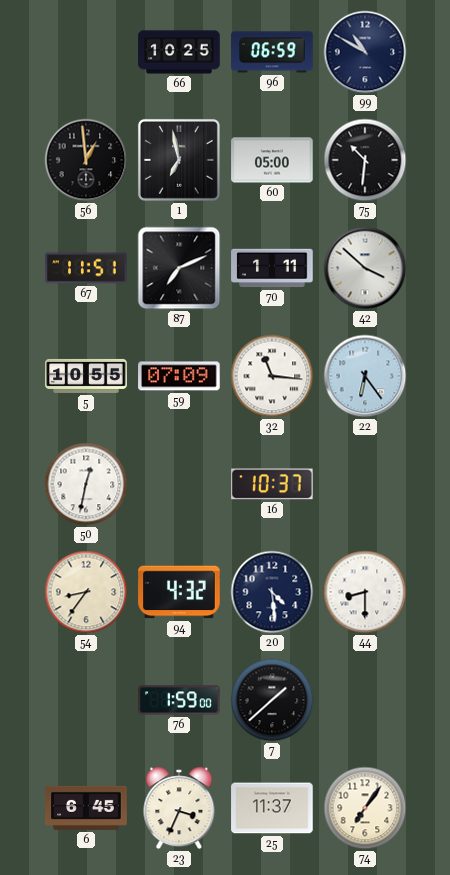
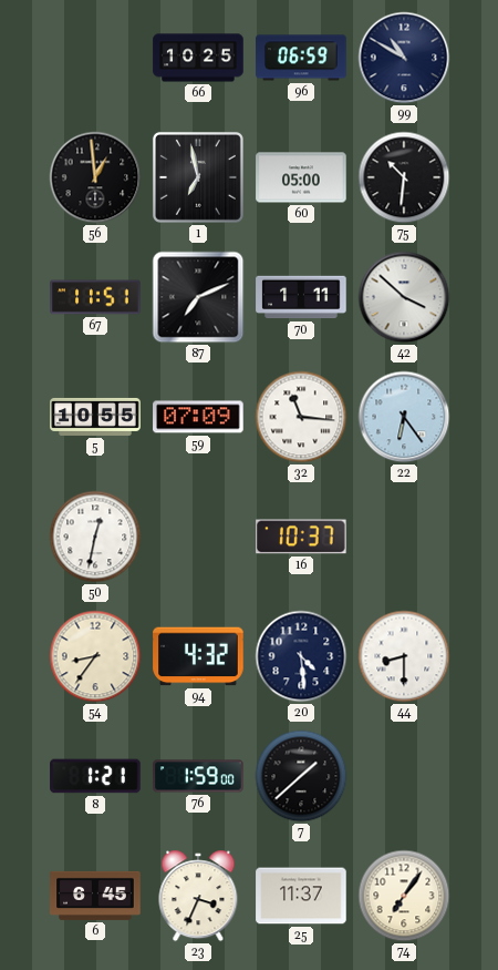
8: none -> 1:21
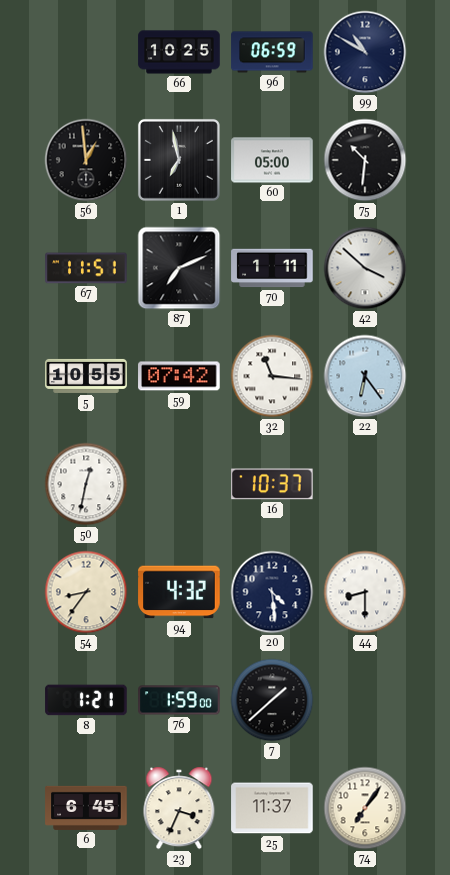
59: 07:09 -> 07:42
